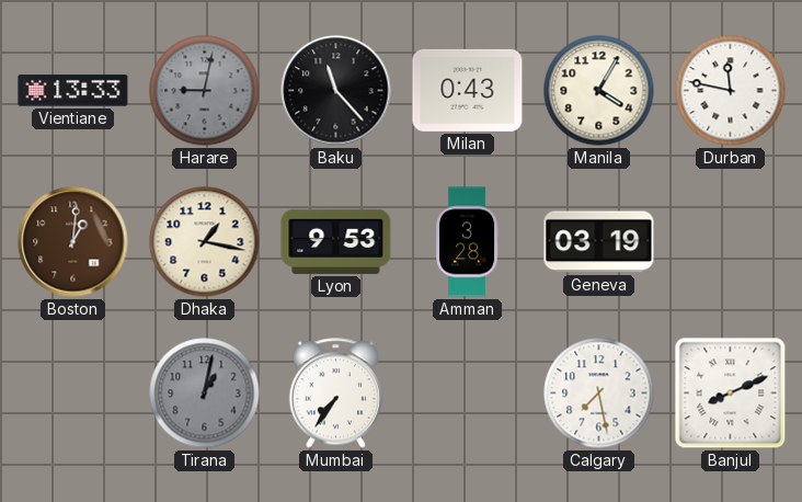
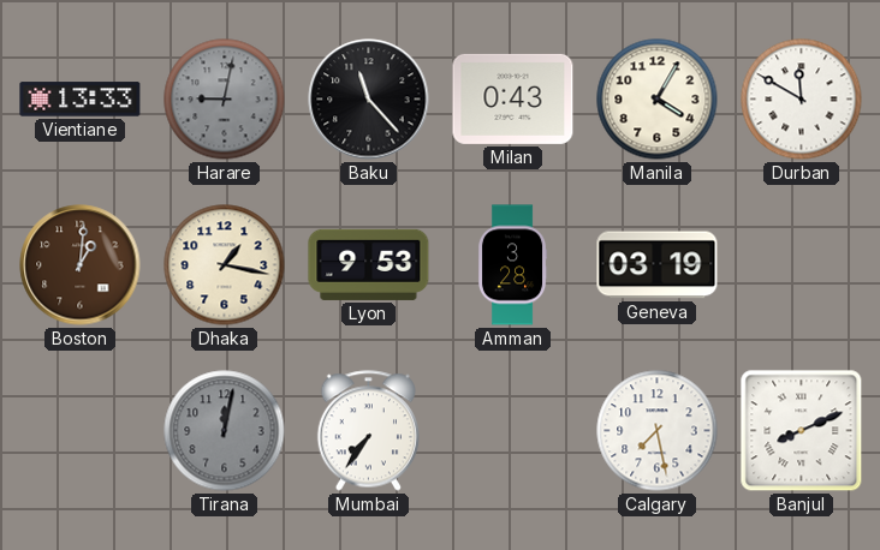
Durban: 11:47 -> 11:50
Tirana: 1:02 -> 12:02
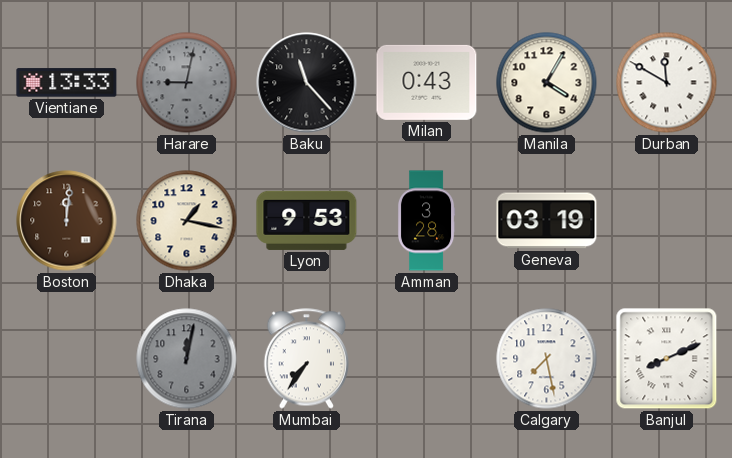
Boston: 1:01 -> 12:01
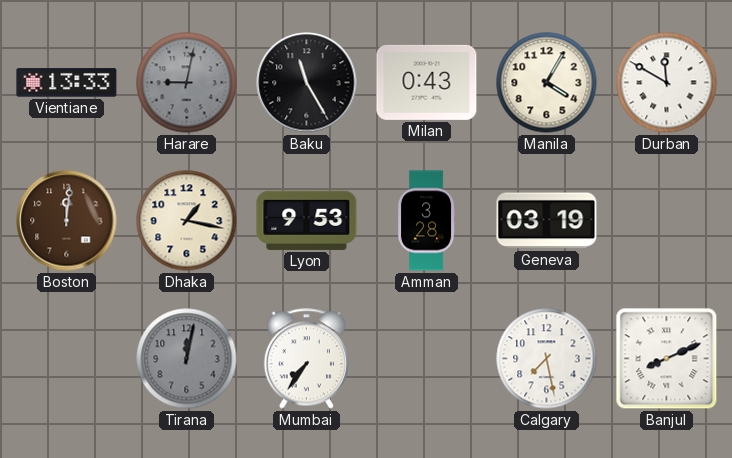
Baku: 11:23 -> 11:25
